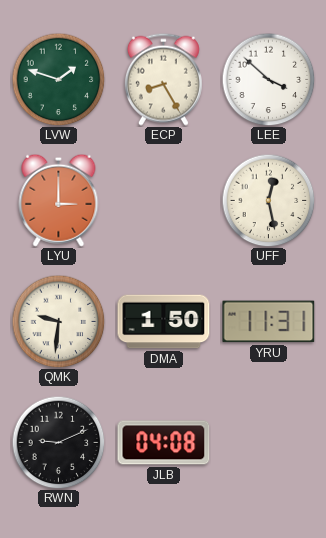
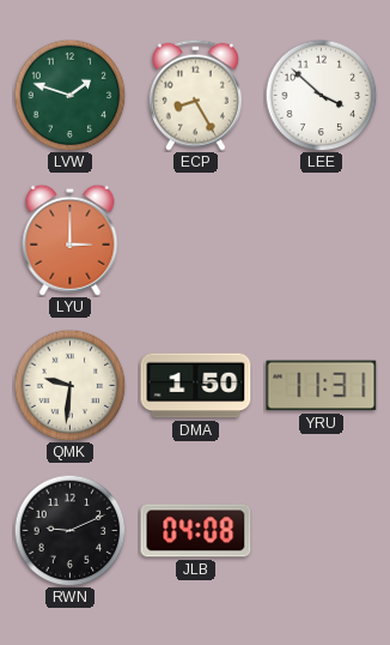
UFF: 12:28 -> none
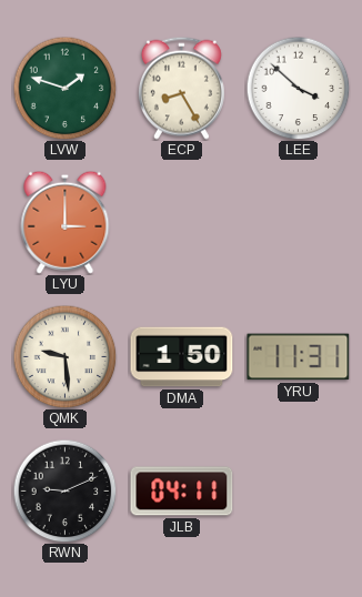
QMK: 9:31 -> 9:29
JLB: 04:08 -> 04:11
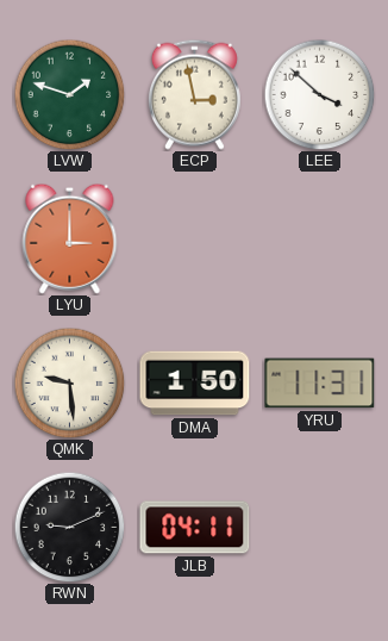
ECP: 8:25 -> 2:58
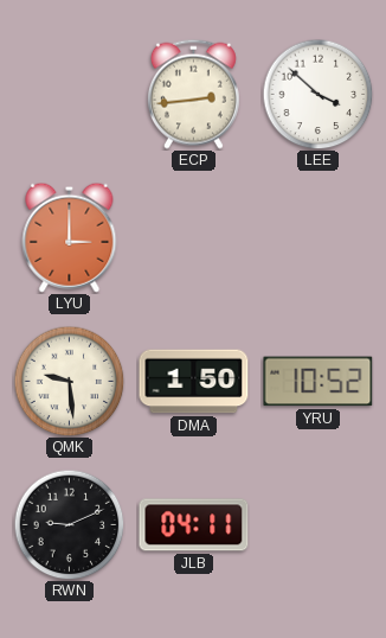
LVW: 1:48 -> none
ECP: 2:58 -> 2:44
YRU: 11:31 -> 10:52
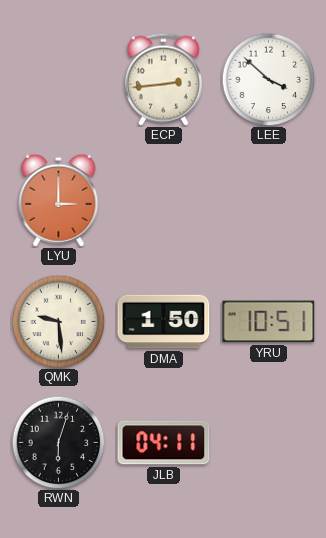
YRU: 10:52 -> 10:51
RWN: 9:11 -> 6:03
